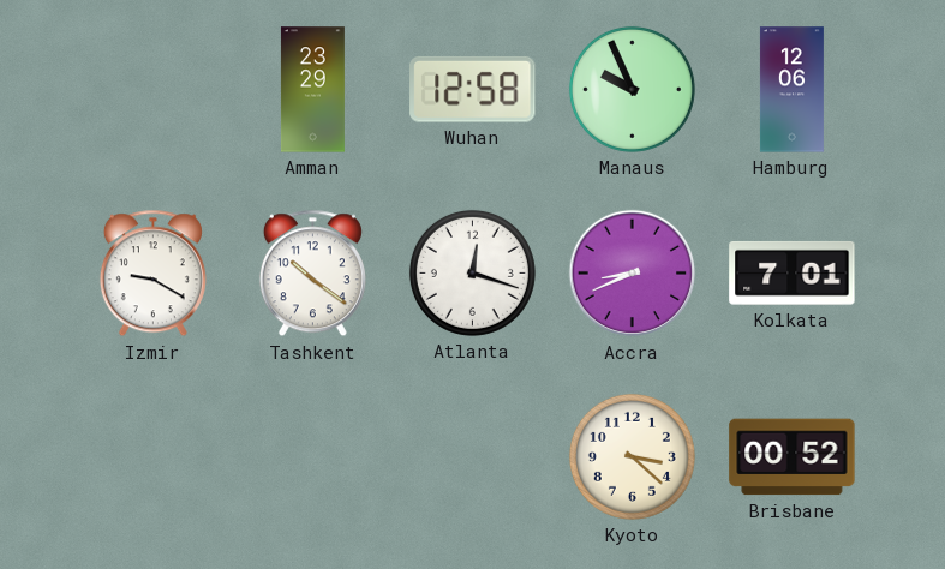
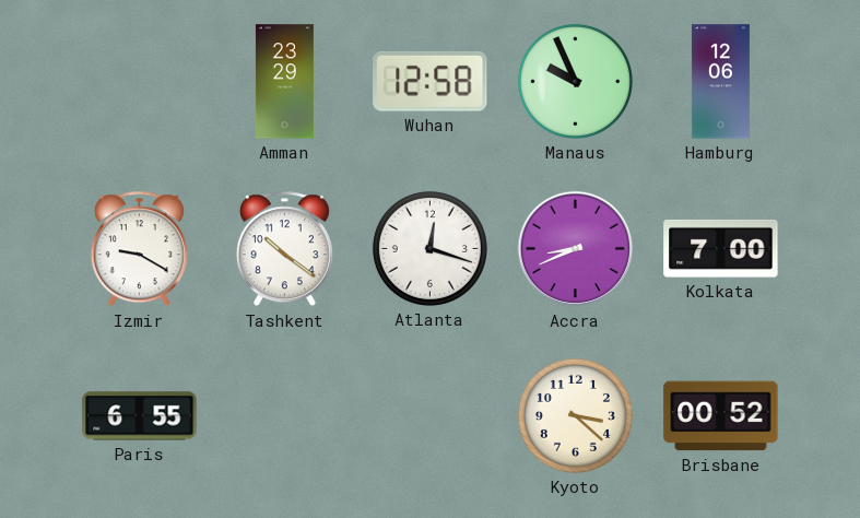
Kolkata: 7:01 -> 7:00
Paris: none -> 6:55
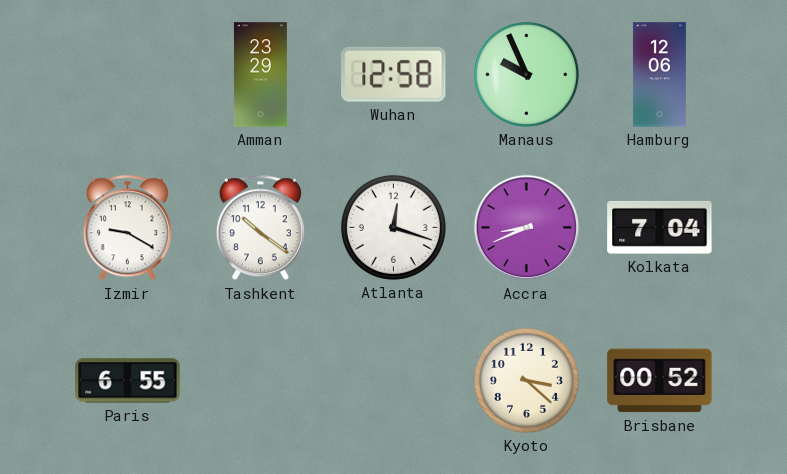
Kolkata: 7:00 -> 7:04
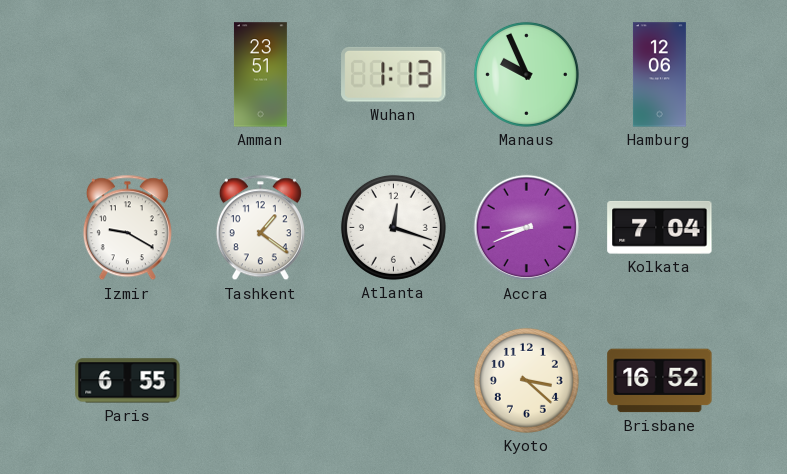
Amman: 23:29 -> 23:51
Wuhan: 12:58 -> 1:13
Tashkent: 10:21 -> 1:21
Brisbane: 00:52 -> 16:52
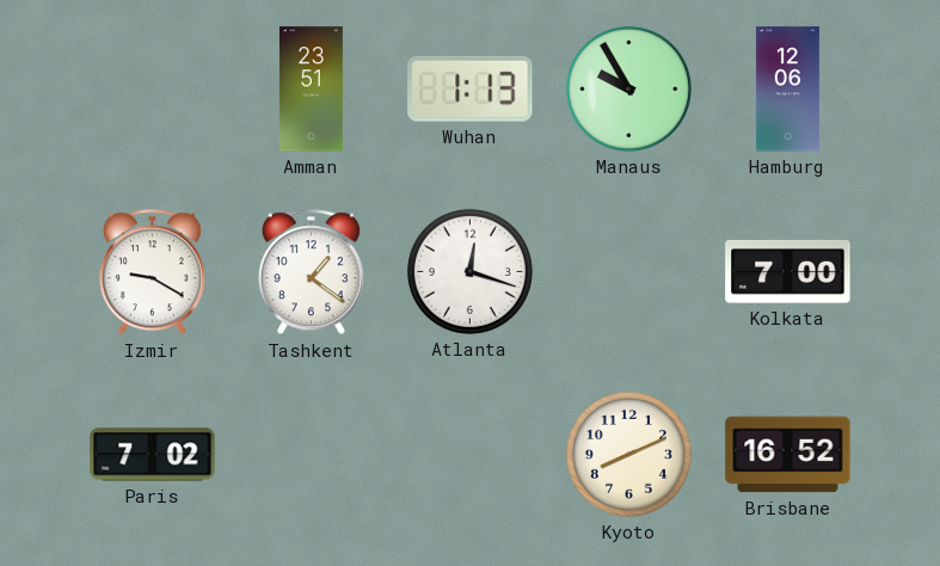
Manaus: 9:56 -> 9:55
Accra: 8:41 -> none
Kolkata: 7:04 -> 7:00
Paris: 6:55 -> 7:02
Kyoto: 3:22 -> 8:11
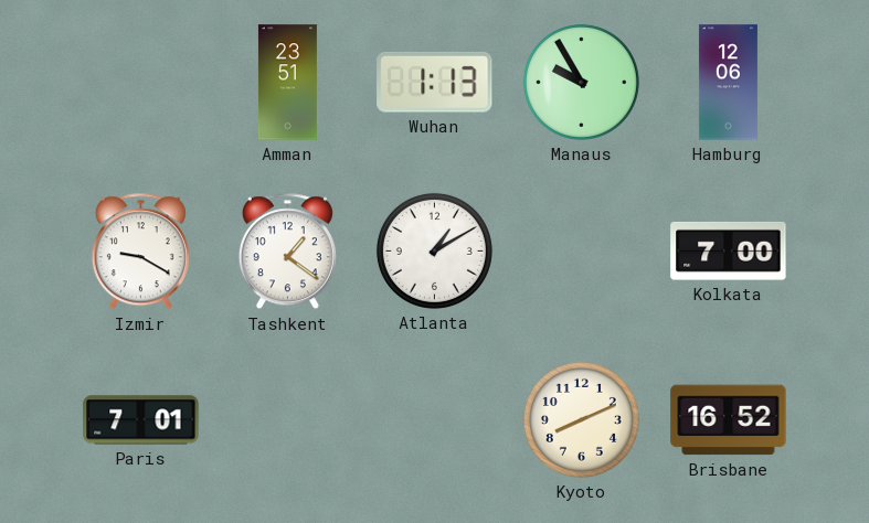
Atlanta: 12:18 -> 1:10
Paris: 7:02 -> 7:01
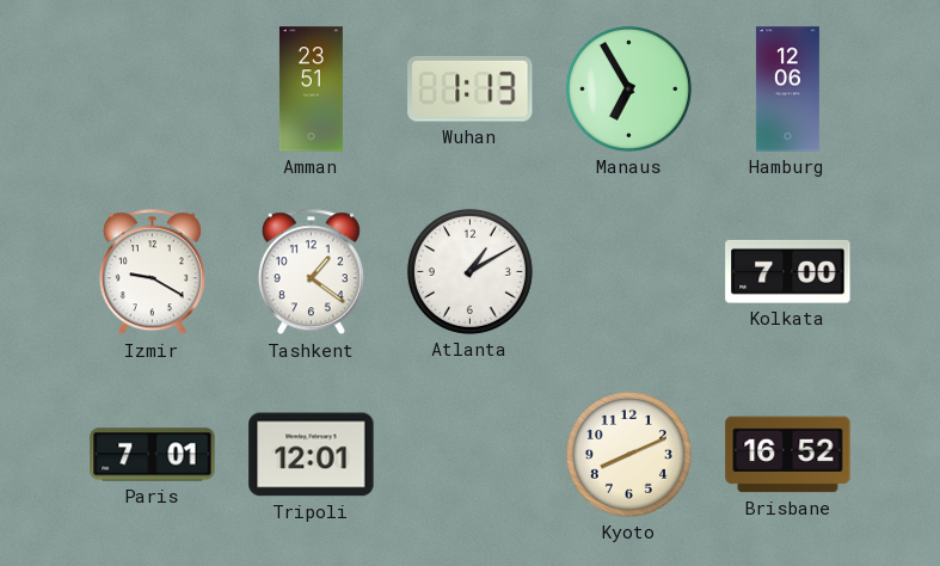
Manaus: 9:55 -> 6:55
Tripoli: none -> 12:01
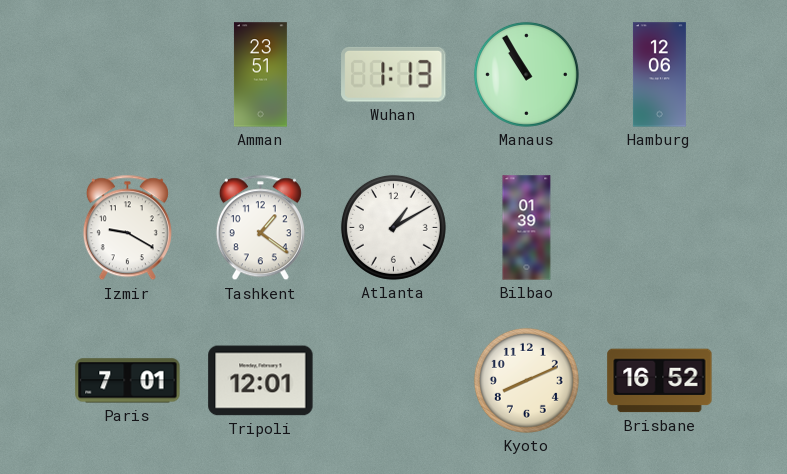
Manaus: 6:55 -> 10:55
Bilbao: none -> 01:39
Kolkata: 7:00 -> none
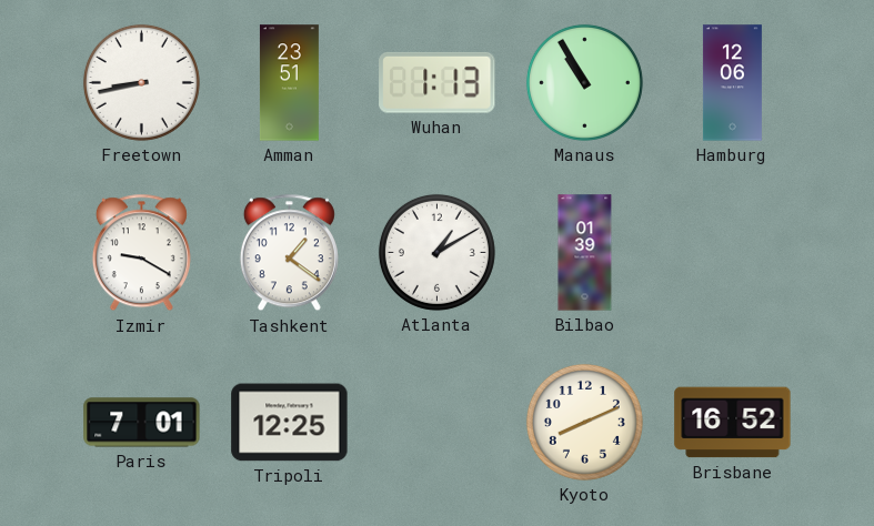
Freetown: none -> 8:43
Tripoli: 12:01 -> 12:25
